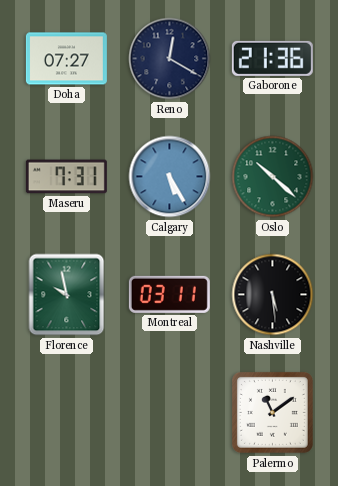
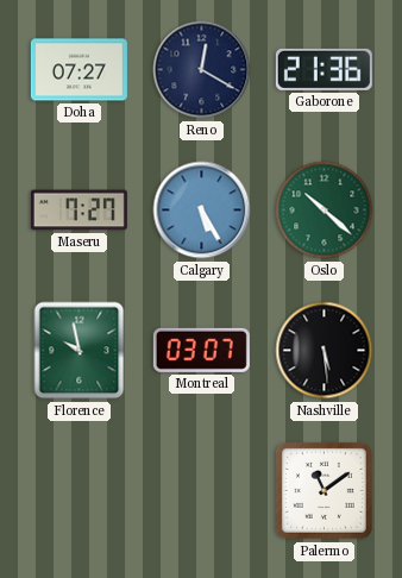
Maseru: 7:31 -> 7:27
Montreal: 03:11 -> 03:07
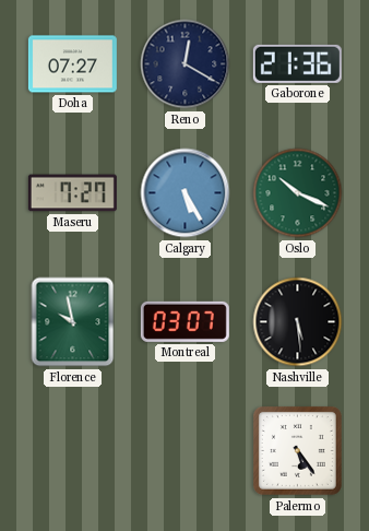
Oslo: 10:22 -> 10:19
Palermo: 11:09 -> 5:24
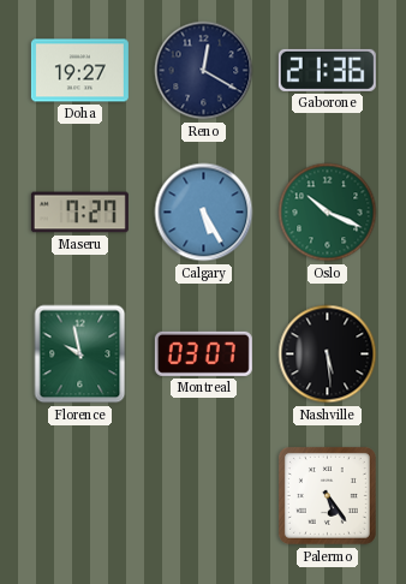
Doha: 07:27 -> 19:27
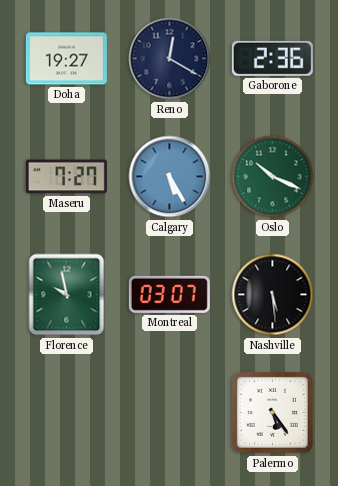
Gaborone: 21:36 -> 2:36
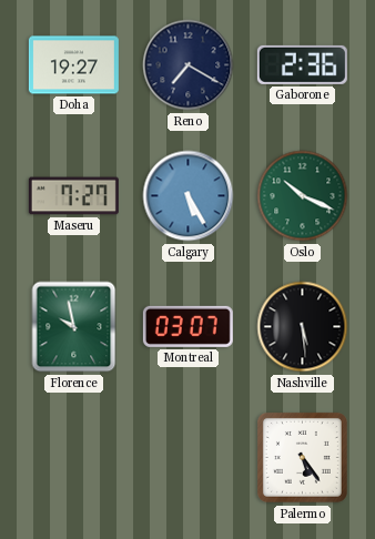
Reno: 12:20 -> 7:20
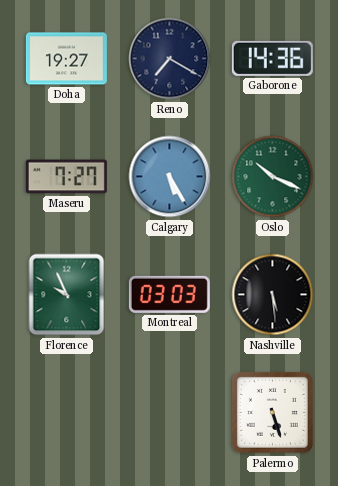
Gaborone: 2:36 -> 14:36
Florence: 9:58 -> 9:56
Montreal: 03:07 -> 03:03
Palermo: 5:24 -> 5:27
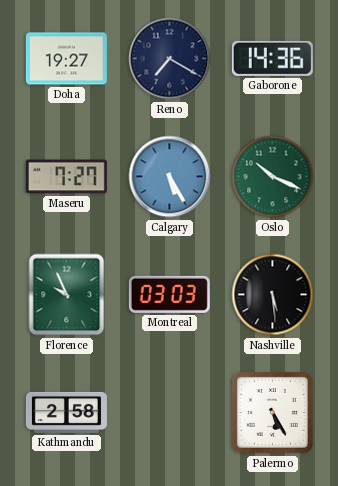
Kathmandu: none -> 2:58
Palermo: 5:27 -> 5:25
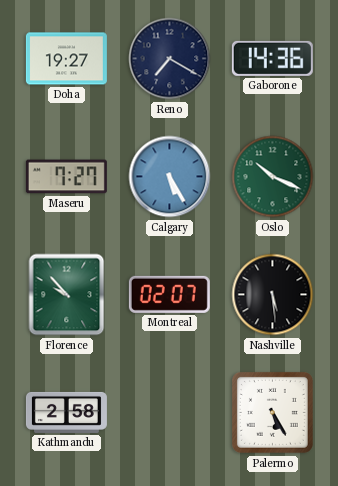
Florence: 9:56 -> 9:53
Montreal: 03:03 -> 02:07
